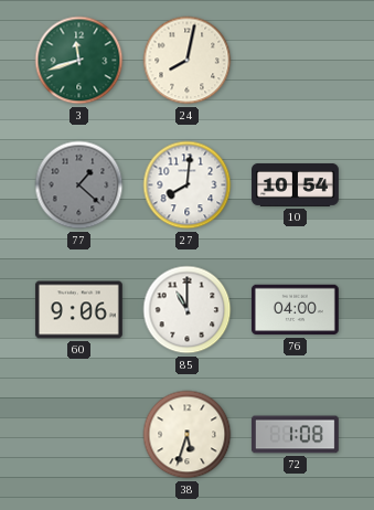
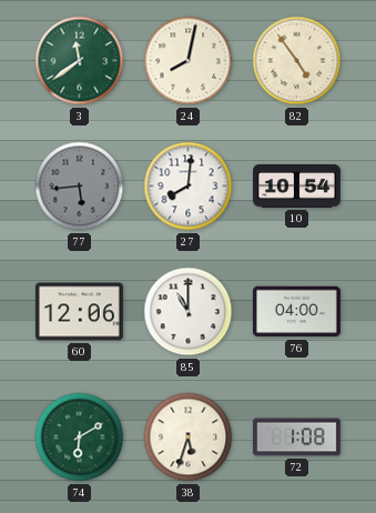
3: 11:42 -> 11:39
82: none -> 4:54
77: 1:22 -> 5:44
60: 9:06 -> 12:06
74: none -> 6:10
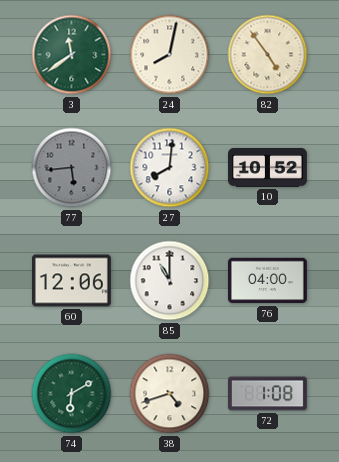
10: 10:54 -> 10:52
38: 5:33 -> 4:42
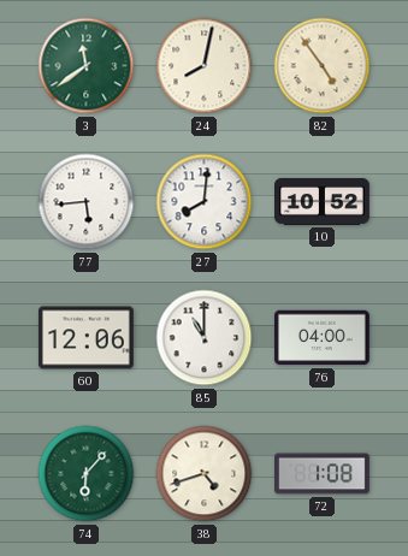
77 dial: grey -> white
74: 6:10 -> 6:07
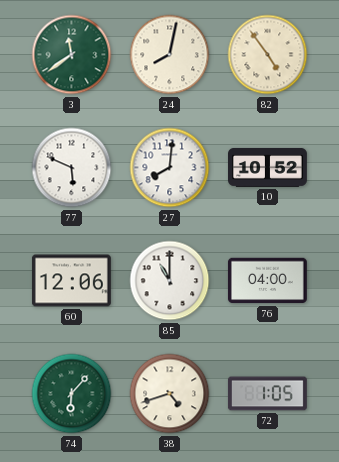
77: 5:44 -> 5:49
72: 1:08 -> 1:05
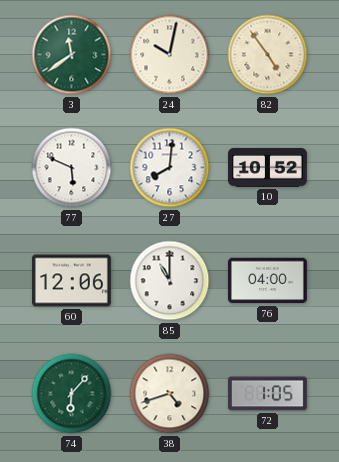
24: 8:02 -> 10:02
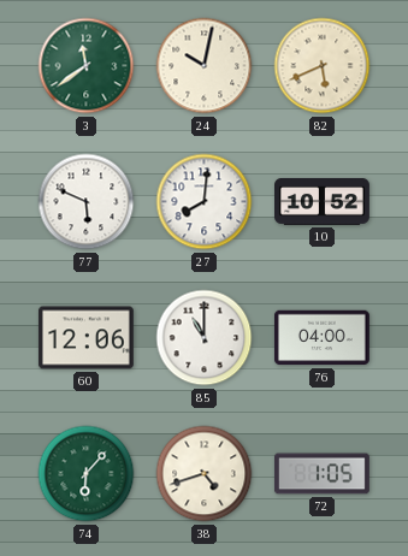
82: 4:54 -> 5:41
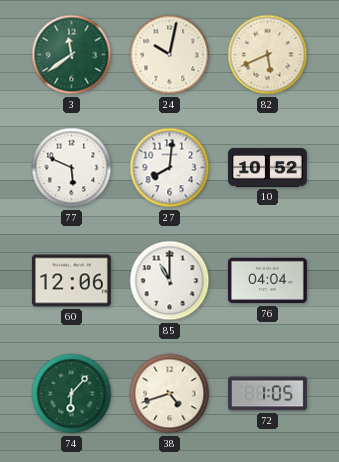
76: 04:00 -> 04:04
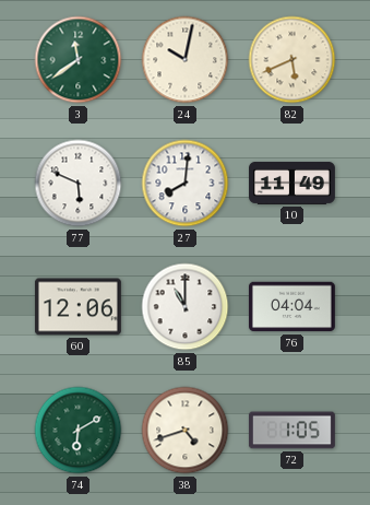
10: 10:52 -> 11:49
74: 6:07 -> 6:10
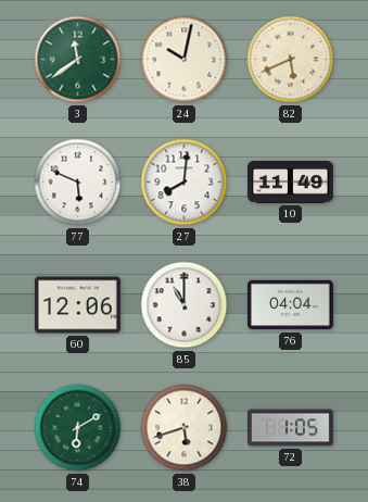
38: 4:42 -> 5:42
